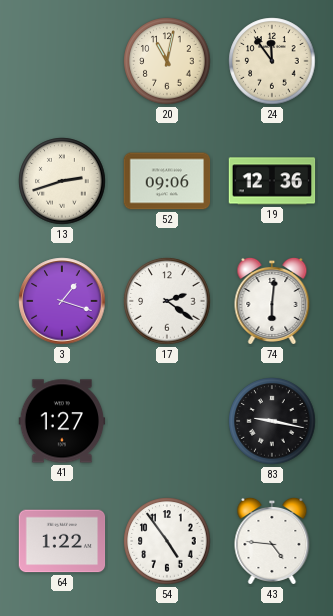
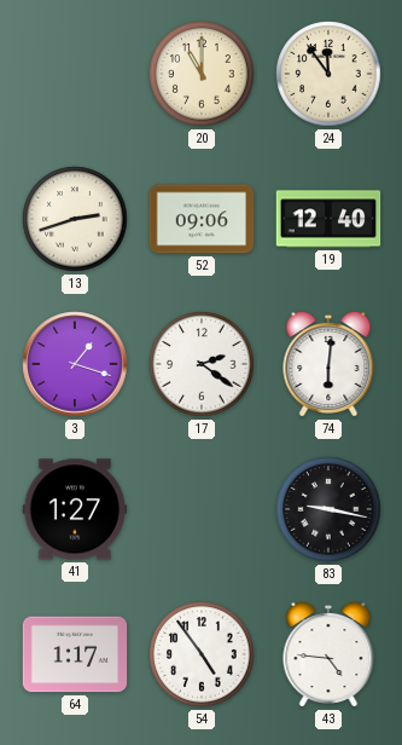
20: 11:02 -> 11:00
19: 12:36 -> 12:40
64: 1:22 -> 1:17
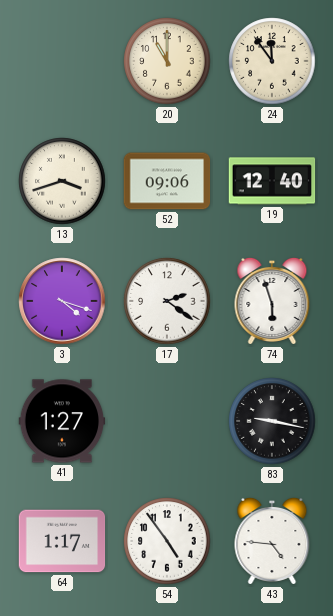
13: 2:42 -> 3:42
3: 1:18 -> 4:18
74: 6:01 -> 5:57
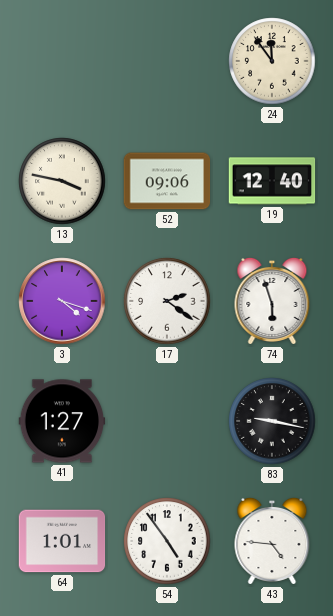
20: 11:00 -> none
13: 3:42 -> 3:47
64: 1:17 -> 1:01
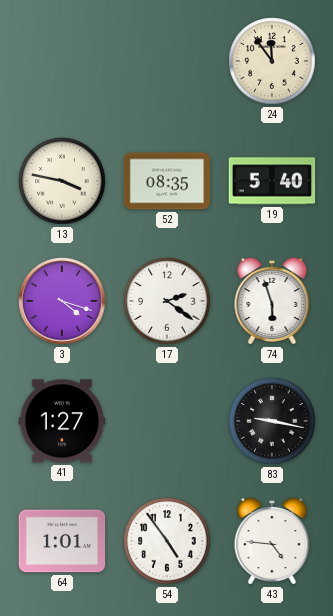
52: 09:06 -> 08:35
19: 12:40 -> 5:40
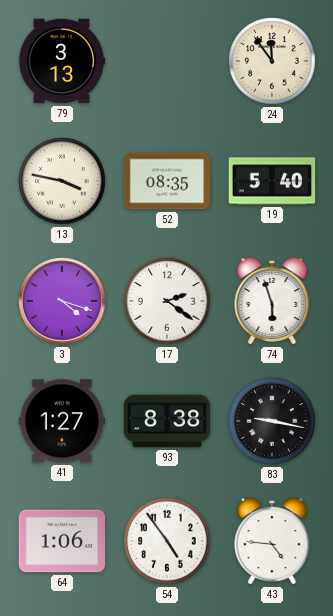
79: none -> 3:13
93: none -> 8:38
64: 1:01 -> 1:06
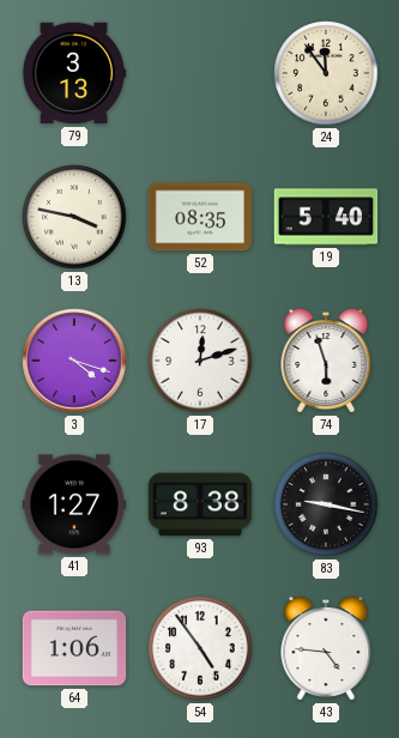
17: 2:21 -> 12:12
